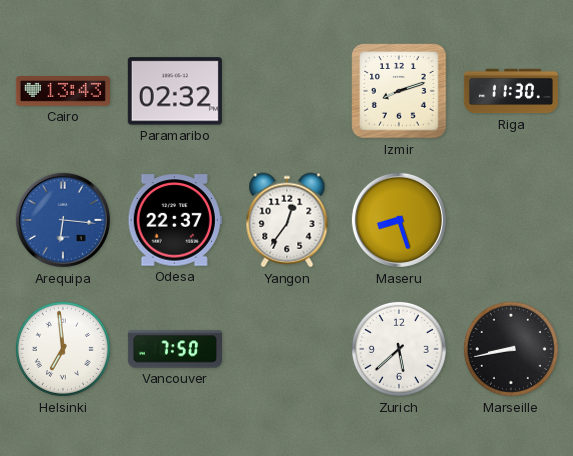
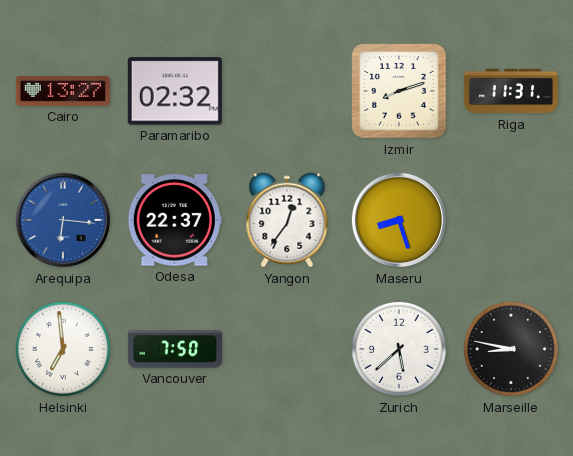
Cairo: 13:43 -> 13:27
Riga: 11:30 -> 11:31
Marseille: 8:43 -> 8:47
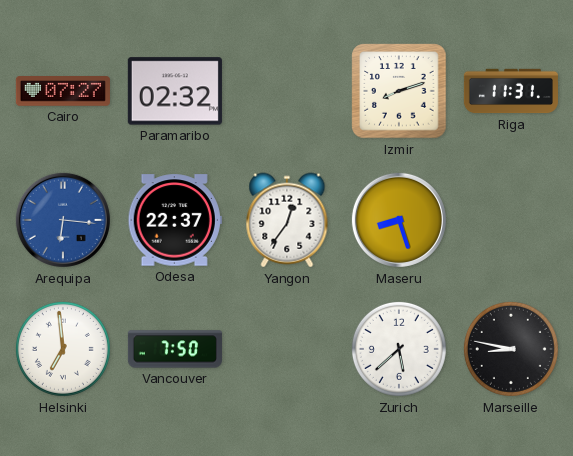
Cairo: 13:27 -> 07:27
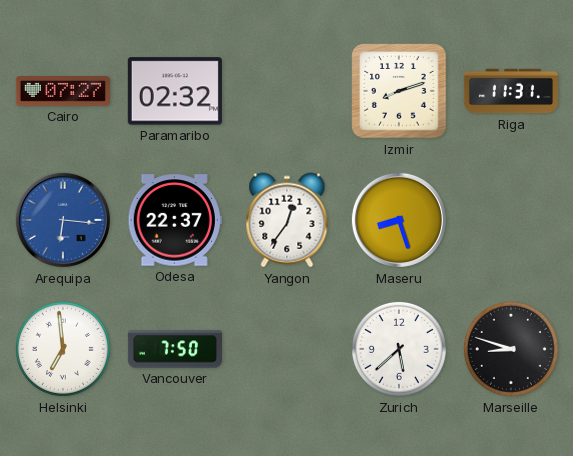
Marseille: 8:47 -> 8:48
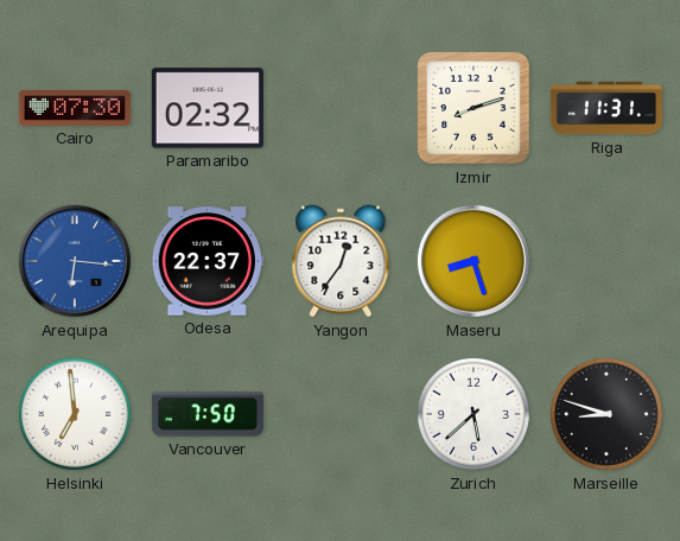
Cairo: 07:27 -> 07:30
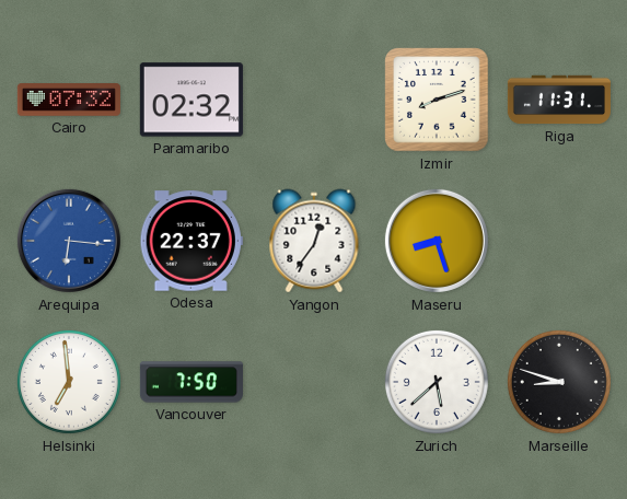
Cairo: 07:30 -> 07:32
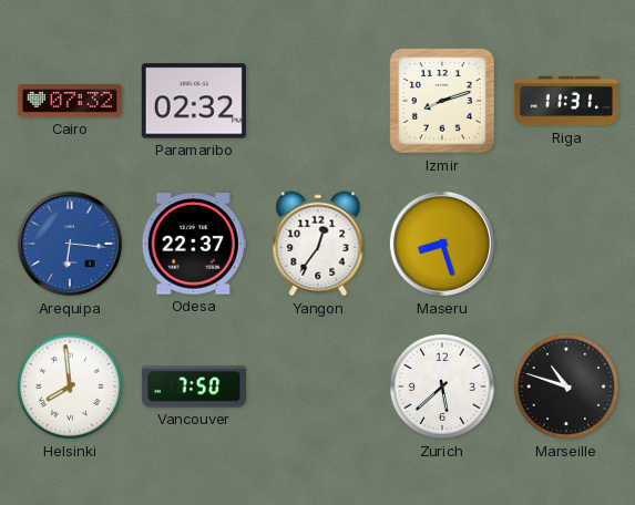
Helsinki: 6:59 -> 7:59
Marseille: 8:48 -> 10:48
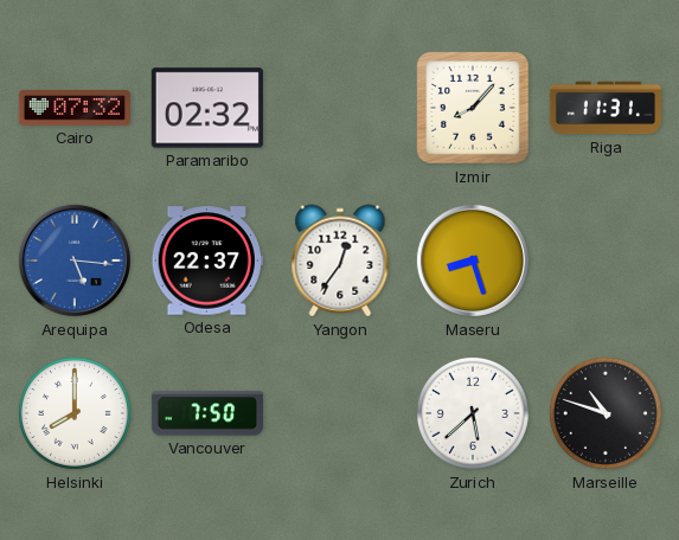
Izmir: 8:12 -> 8:07
Arequipa: 6:16 -> 5:16
Helsinki: 7:59 -> 8:00
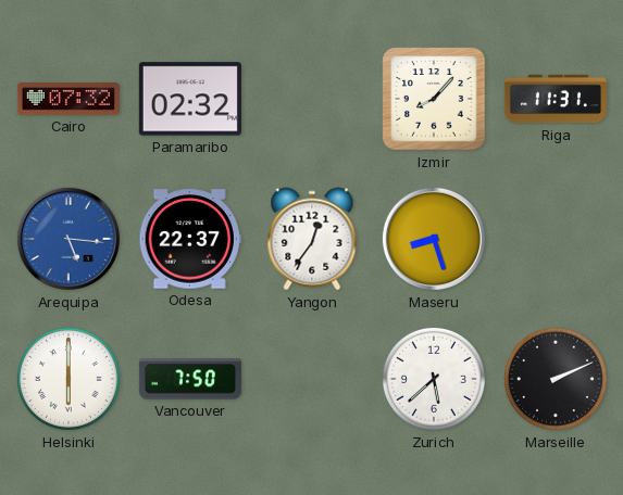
Helsinki: 8:00 -> 6:00
Marseille: 10:48 -> 2:11
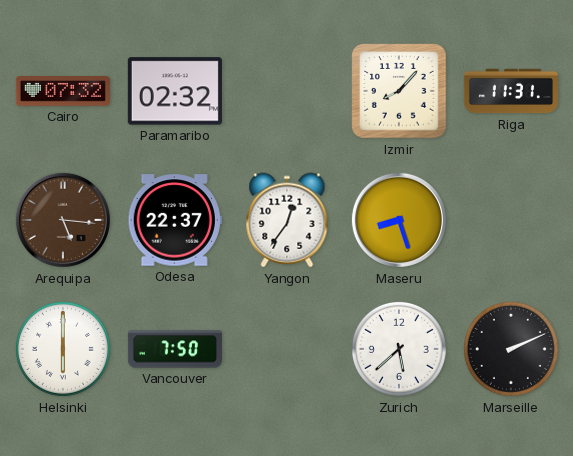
Arequipa dial: blue -> brown
